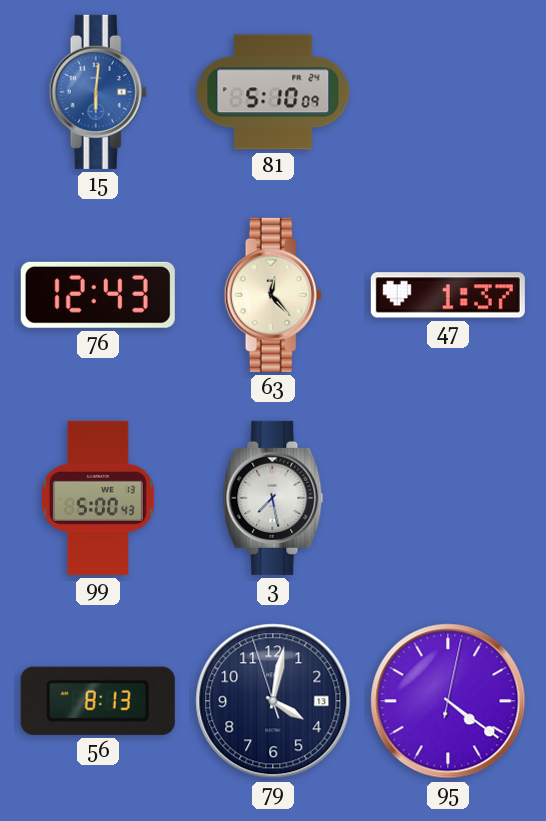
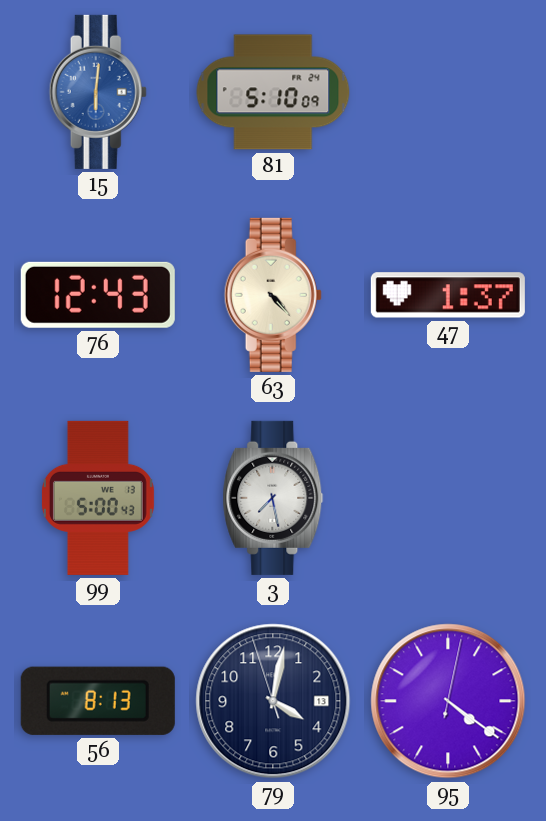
63: 12:23 -> 4:23
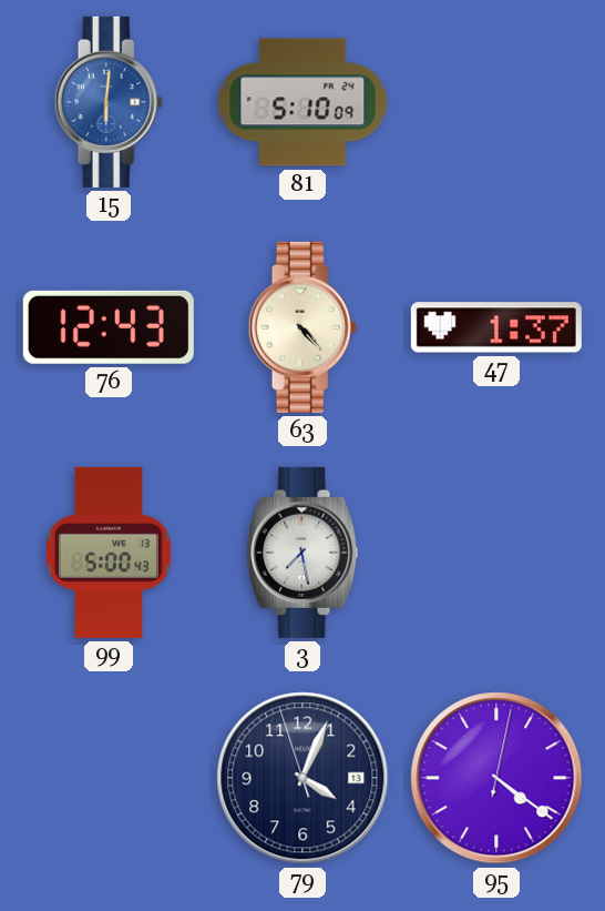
56: 8:13 -> none
79: 4:01 -> 4:03
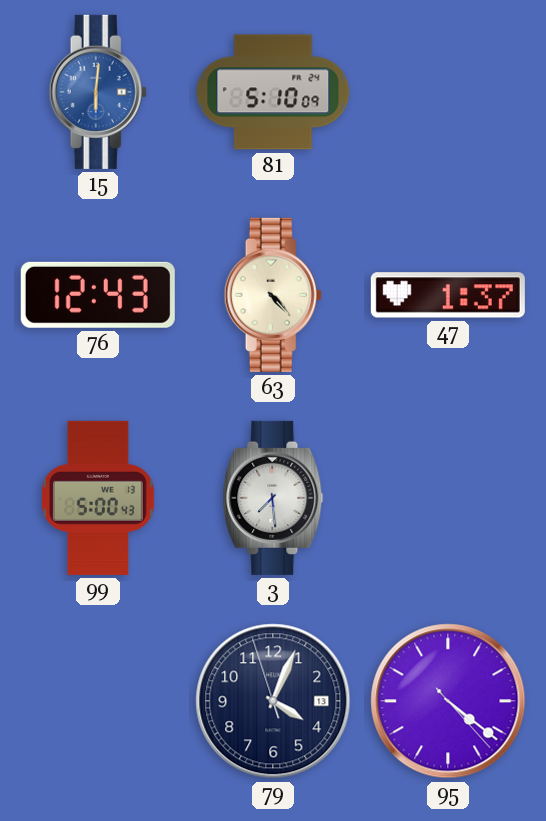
3: 7:28 -> 7:29
95: 4:21:02 -> 4:21:23
